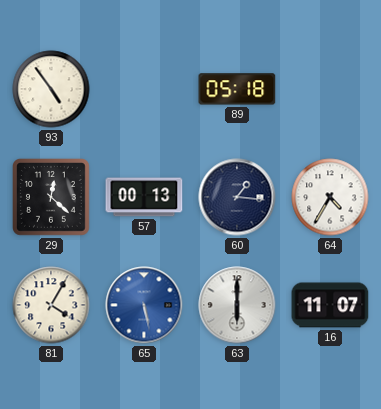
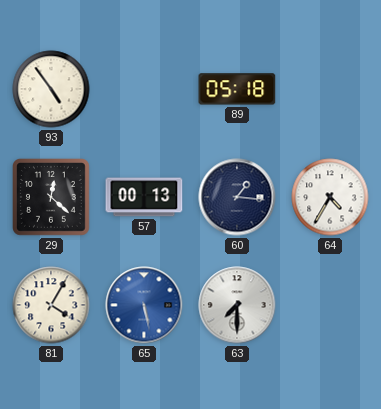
63: 6:00 -> 7:30
16: 11:07 -> none
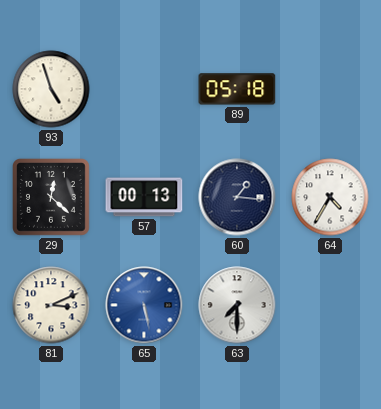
93: 4:54 -> 4:57
81: 4:05 -> 3:11
